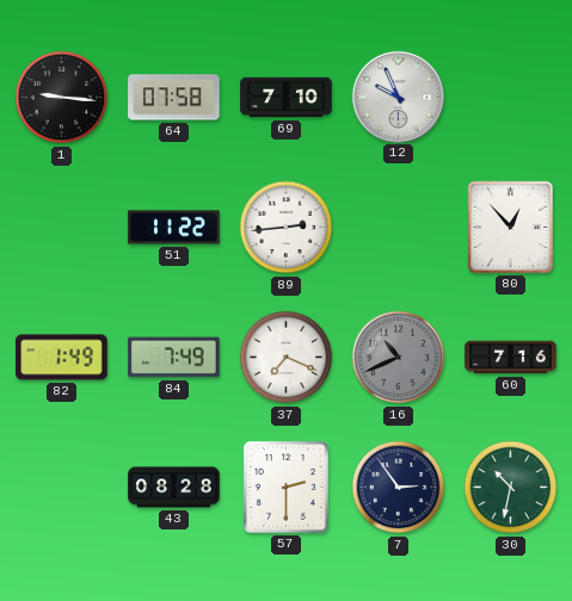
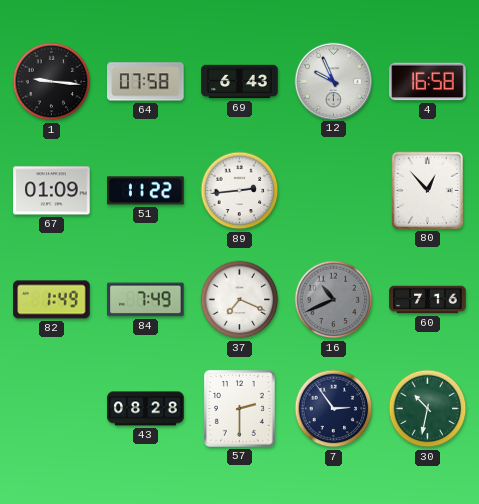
69: 7:10 -> 6:43
4: none -> 16:58
67: none -> 01:09
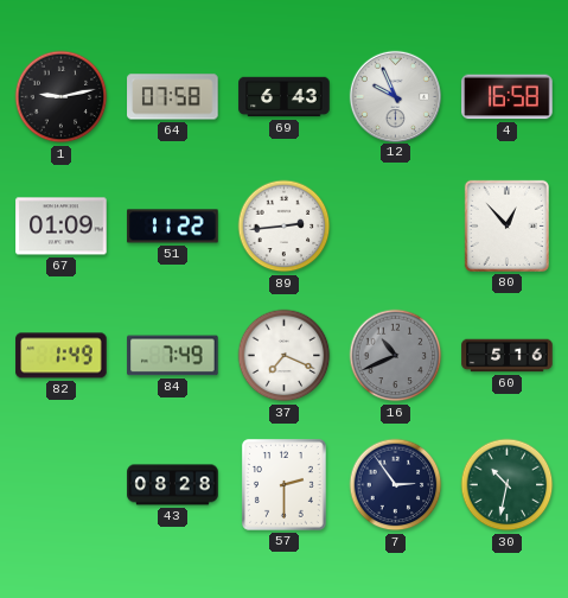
1: 9:16 -> 9:13
60: 7:16 -> 5:16
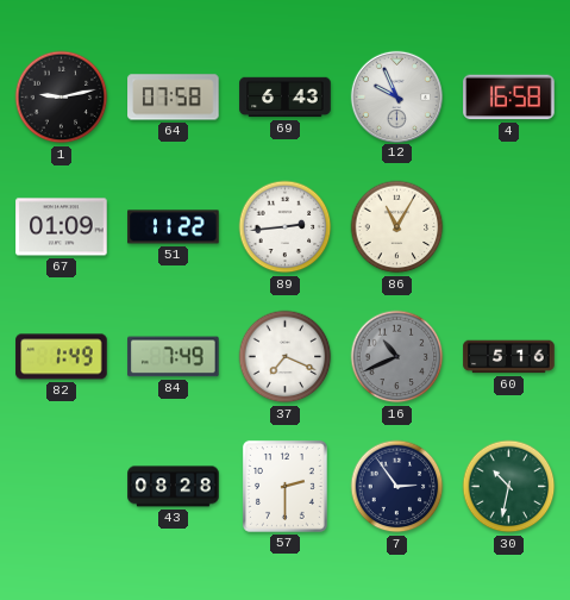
86: none -> 11:05
80: 12:53 -> none
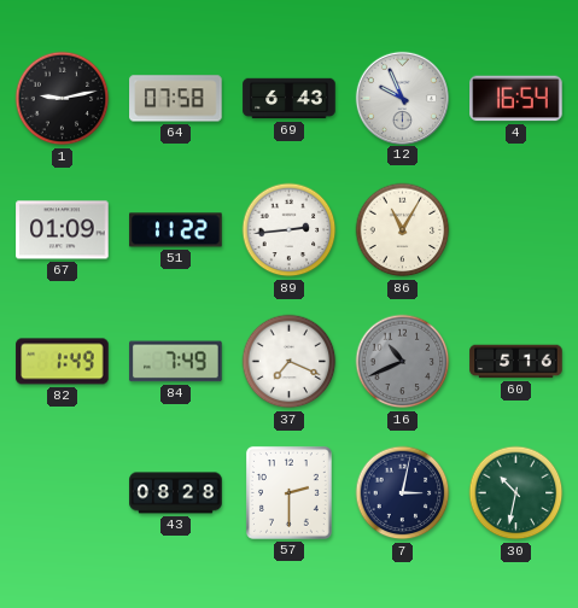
4: 16:58 -> 16:54
7: 2:54 -> 3:02
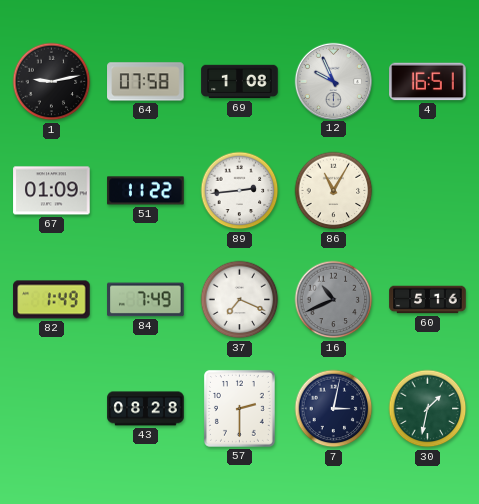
69: 6:43 -> 1:08
4: 16:54 -> 16:51
30: 10:32 -> 1:32
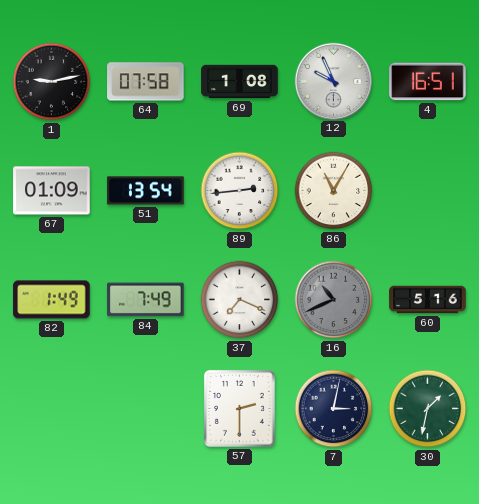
51: 11:22 -> 13:54
43: 08:28 -> none
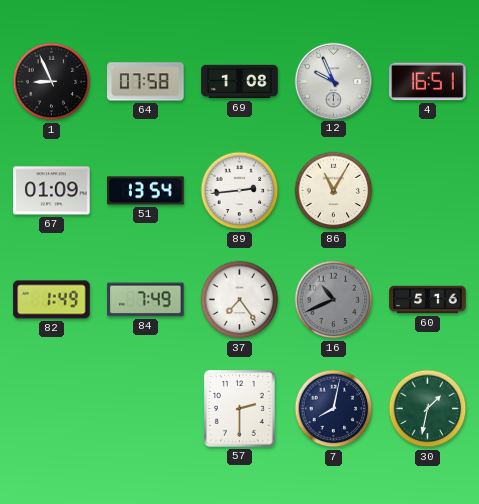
1: 9:13 -> 8:56
37: 7:19 -> 7:24
7: 3:02 -> 8:02
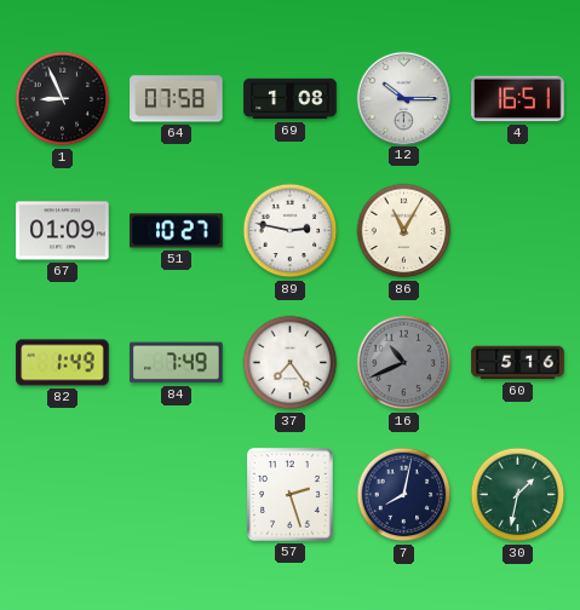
12: 9:56 -> 10:15
51: 13:54 -> 10:27
89: 2:44 -> 2:47
57: 2:30 -> 2:27
